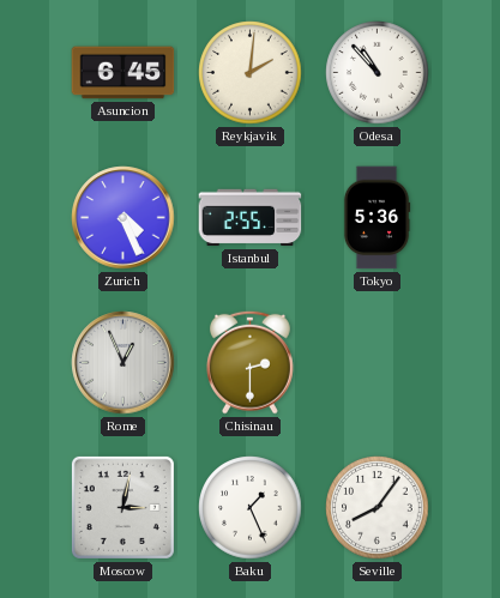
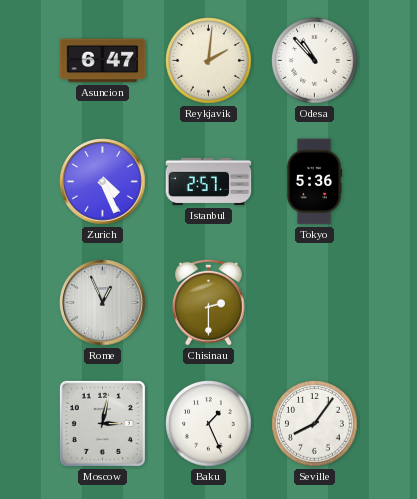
Asuncion: 6:45 -> 6:47
Istanbul: 2:55 -> 2:57
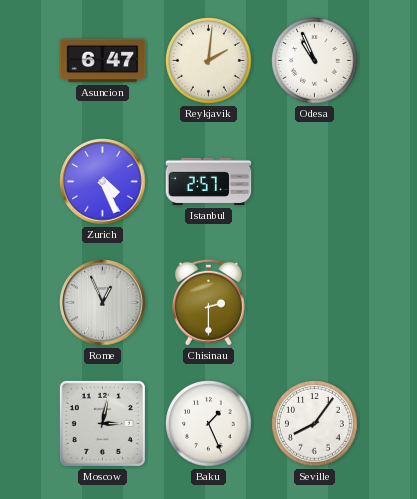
Odesa: 10:53 -> 10:56
Tokyo: 5:36 -> none
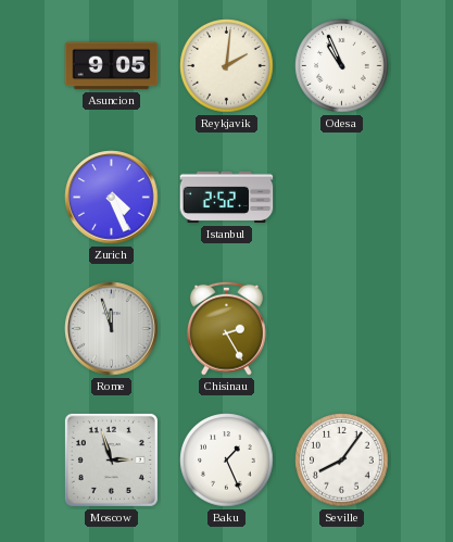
Asuncion: 6:47 -> 9:05
Istanbul: 2:57 -> 2:52
Rome: 12:56 -> 11:57
Chisinau: 2:30 -> 2:25
Moscow: 3:02 -> 2:57
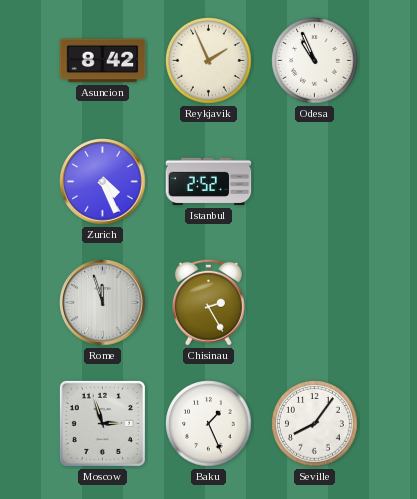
Asuncion: 9:05 -> 8:42
Reykjavik: 2:01 -> 1:56
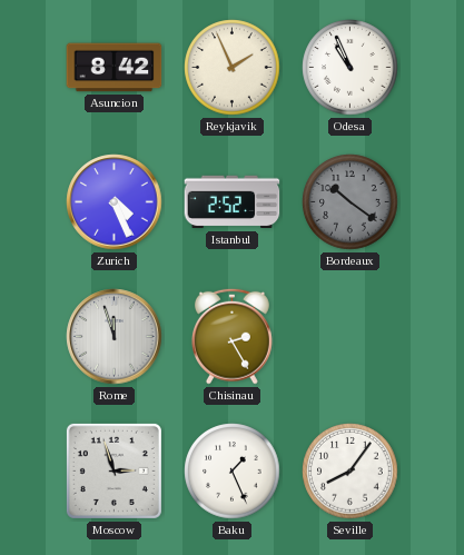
Bordeaux: none -> 10:21
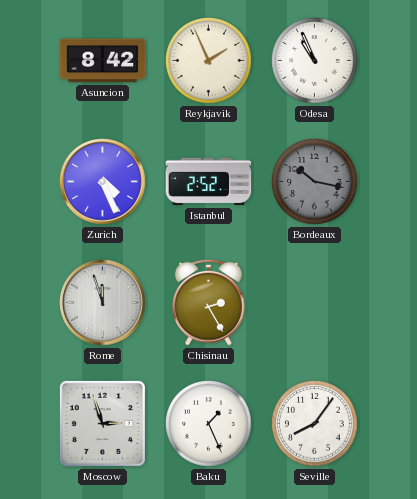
Bordeaux: 10:21 -> 10:17
